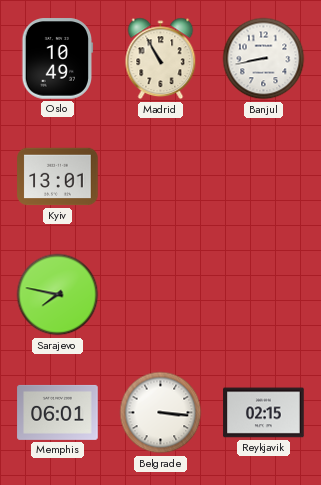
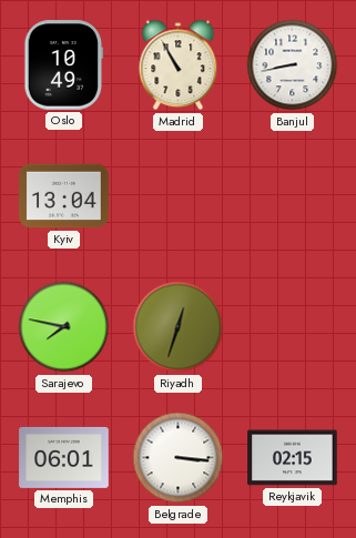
Kyiv: 13:01 -> 13:04
Riyadh: none -> 12:33
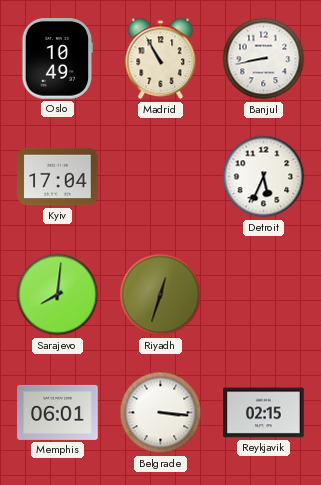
Kyiv: 13:04 -> 17:04
Detroit: none -> 5:34
Sarajevo: 7:47 -> 8:01
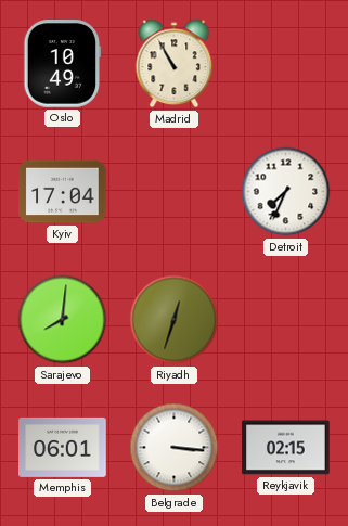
Banjul: 8:43 -> none
Detroit: 5:34 -> 7:34
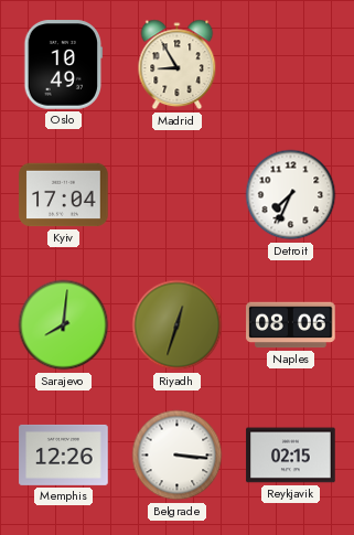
Madrid: 10:55 -> 8:55
Naples: none -> 08:06
Memphis: 06:01 -> 12:26
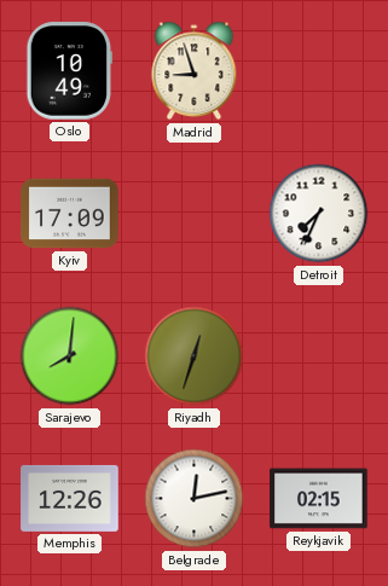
Madrid: 8:55 -> 8:57
Kyiv: 17:04 -> 17:09
Naples: 08:06 -> none
Belgrade: 3:16 -> 12:13
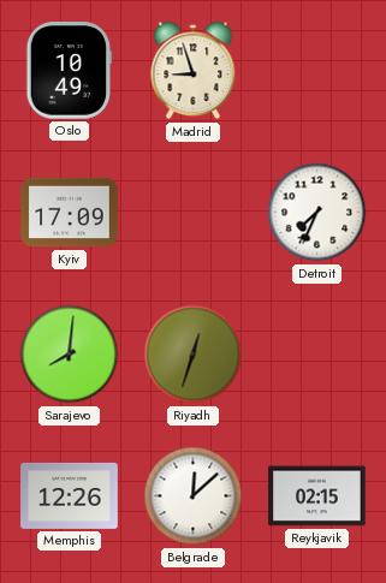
Belgrade: 12:13 -> 12:08
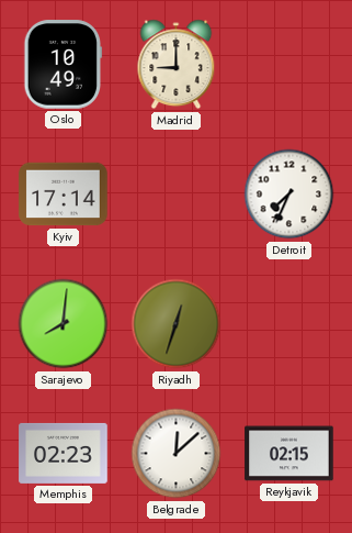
Madrid: 8:57 -> 9:00
Kyiv: 17:09 -> 17:14
Memphis: 12:26 -> 02:23
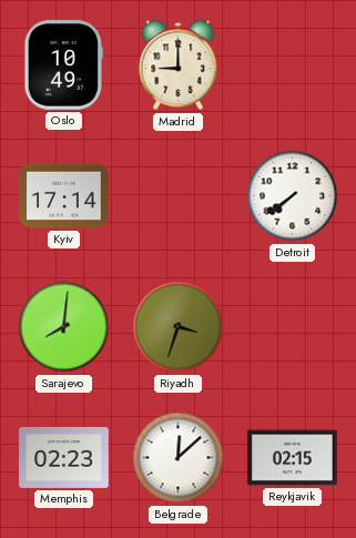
Detroit: 7:34 -> 7:39
Riyadh: 12:33 -> 3:33
